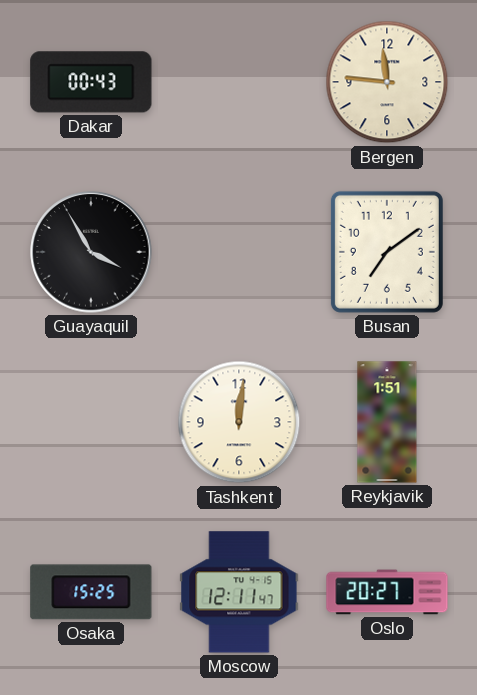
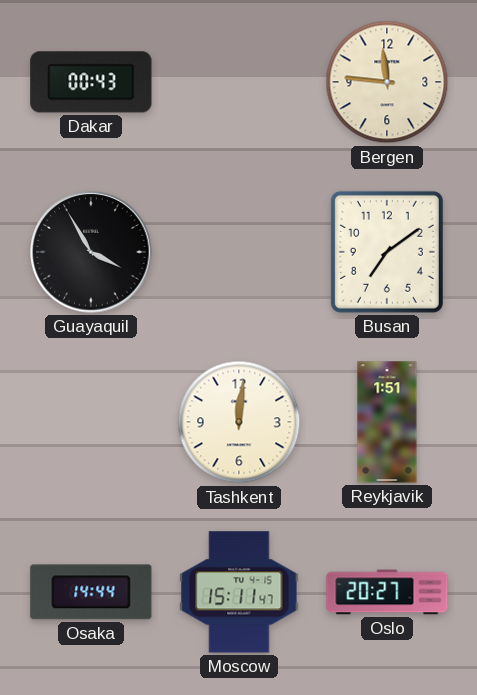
Osaka: 15:25 -> 14:44
Moscow: 12:11 -> 15:11
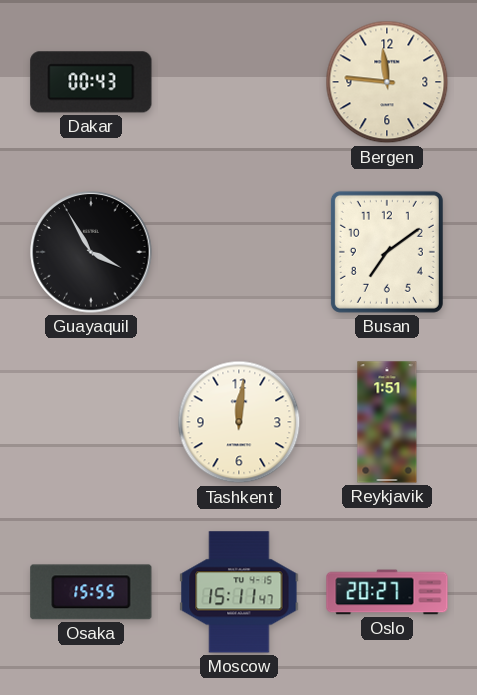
Osaka: 14:44 -> 15:55
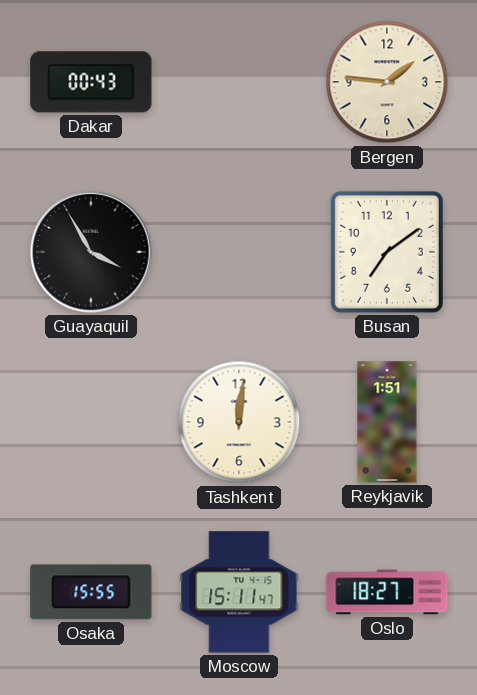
Bergen: 11:46 -> 1:46
Oslo: 20:27 -> 18:27
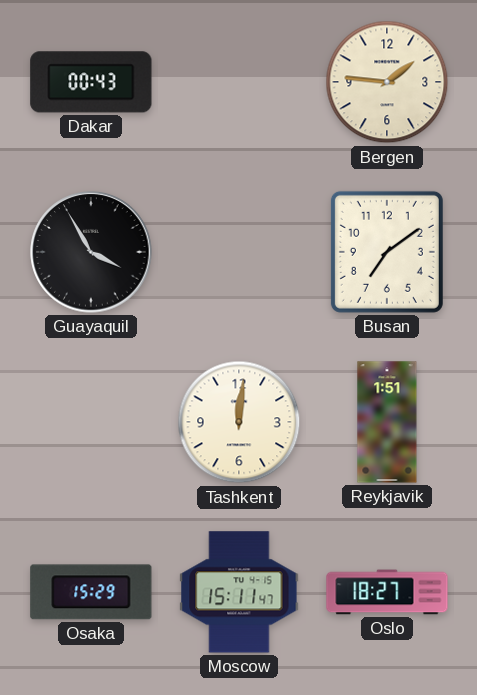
Osaka: 15:55 -> 15:29
